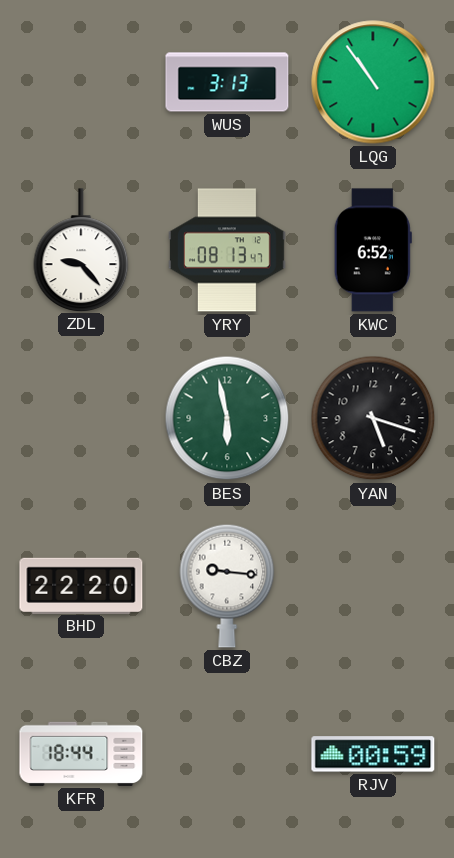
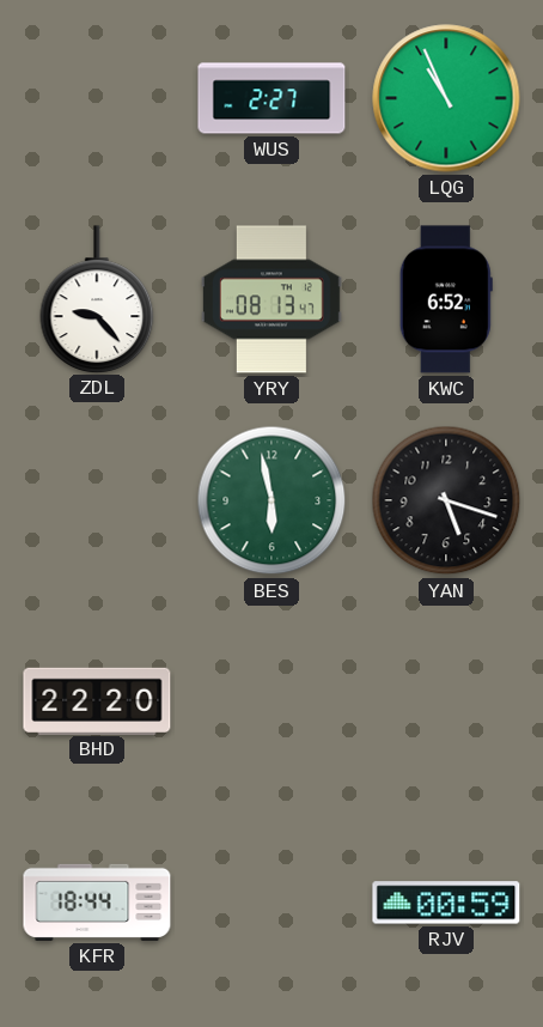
WUS: 3:13 -> 2:27
LQG: 10:54 -> 10:56
CBZ: 9:16 -> none
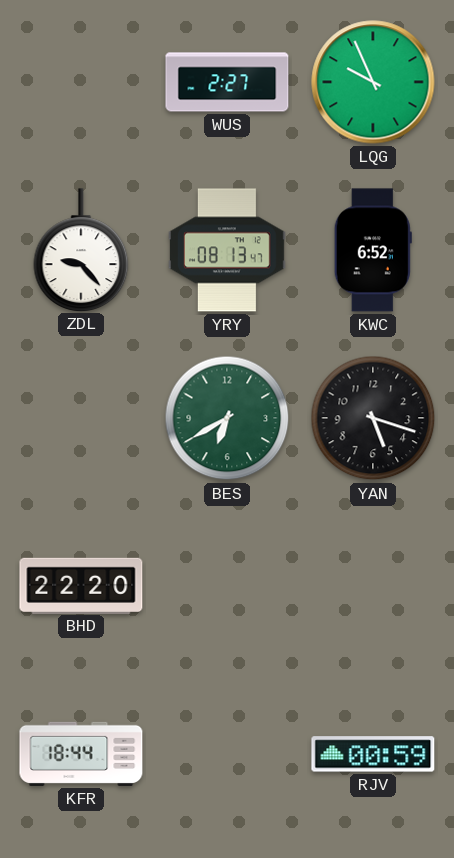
LQG: 10:56 -> 9:56
BES: 5:58 -> 6:40
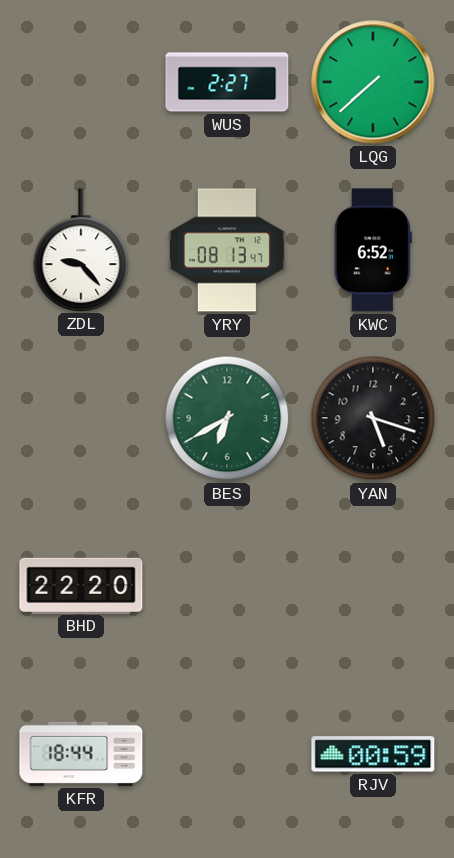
LQG: 9:56 -> 7:38
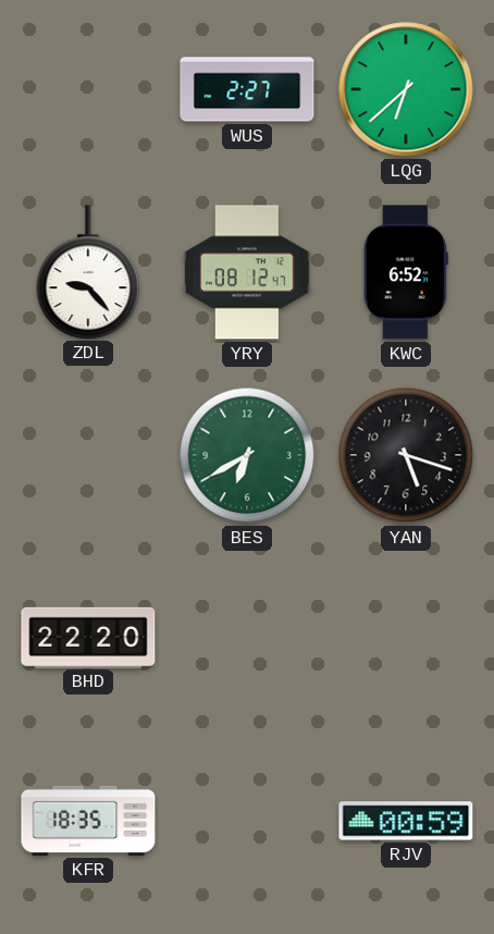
LQG: 7:38 -> 6:38
YRY: 08:13 -> 08:12
KFR: 18:44 -> 18:35
